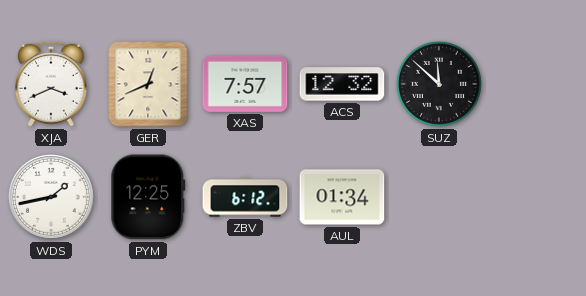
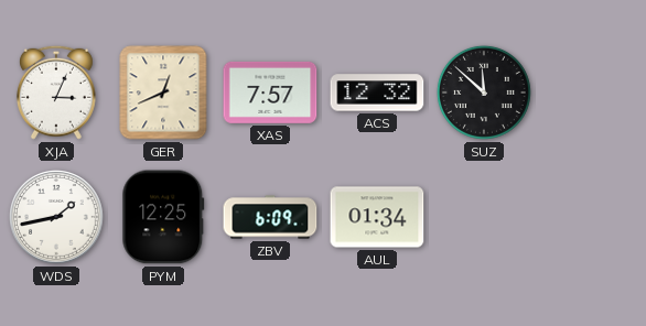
XJA: 3:41 -> 3:04
ZBV: 6:12 -> 6:09
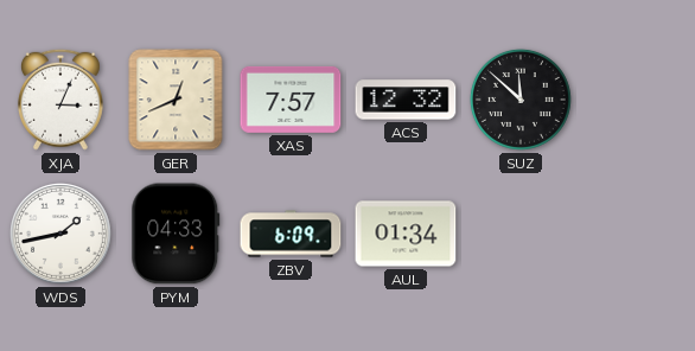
PYM: 12:25 -> 04:33
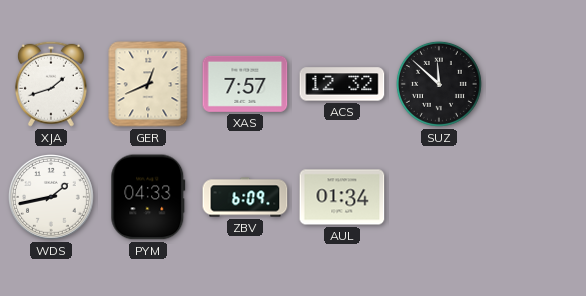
XJA: 3:04 -> 1:42
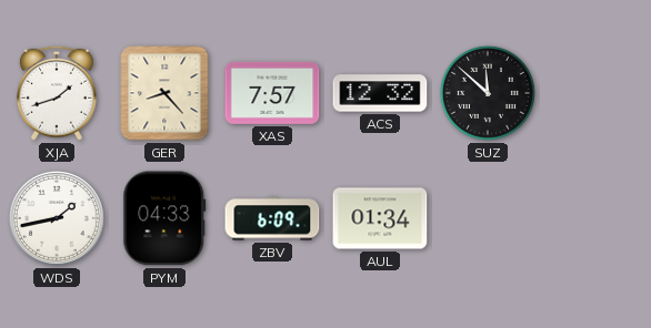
GER: 12:41 -> 8:23
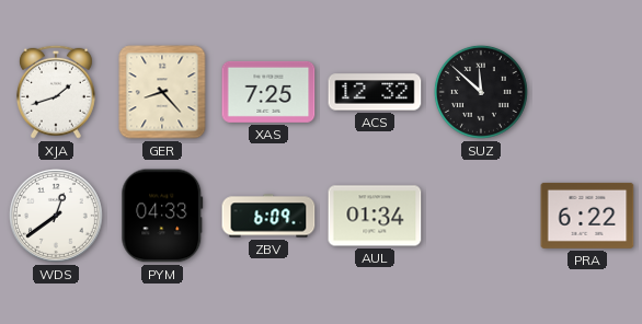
XAS: 7:57 -> 7:25
WDS: 1:43 -> 12:39
PRA: none -> 6:22
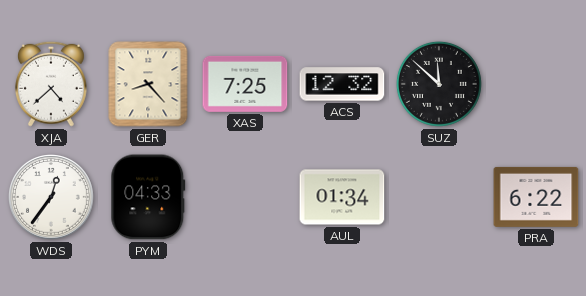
XJA: 1:42 -> 4:38
WDS: 12:39 -> 12:36
ZBV: 6:09 -> none
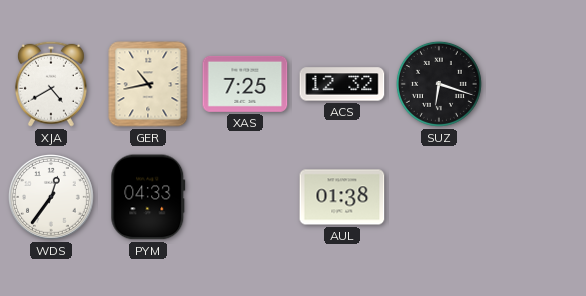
XJA: 4:38 -> 4:40
GER: 8:23 -> 10:43
SUZ: 11:52 -> 6:18
AUL: 01:34 -> 01:38
PRA: 6:22 -> none
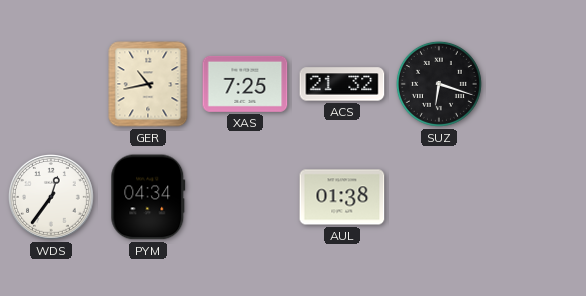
XJA: 4:40 -> none
ACS: 12:32 -> 21:32
PYM: 04:33 -> 04:34
